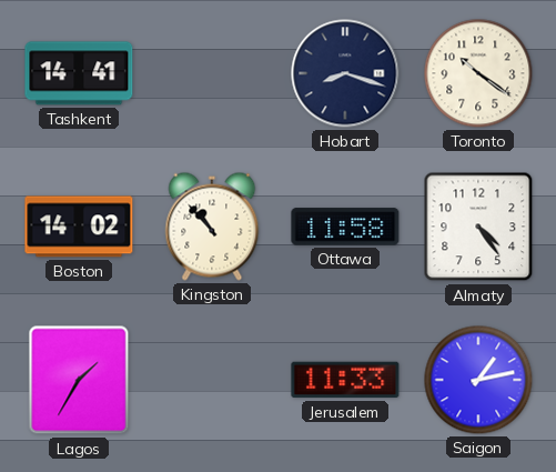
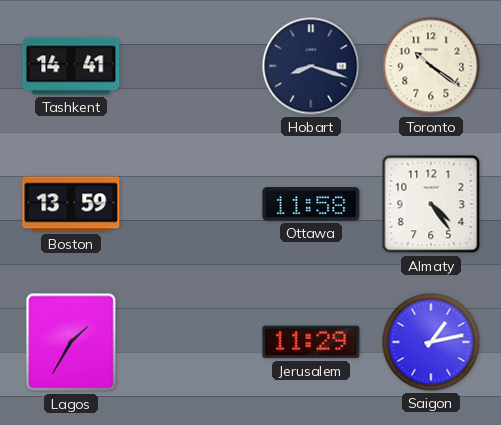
Boston: 14:02 -> 13:59
Kingston: 10:53 -> none
Jerusalem: 11:33 -> 11:29
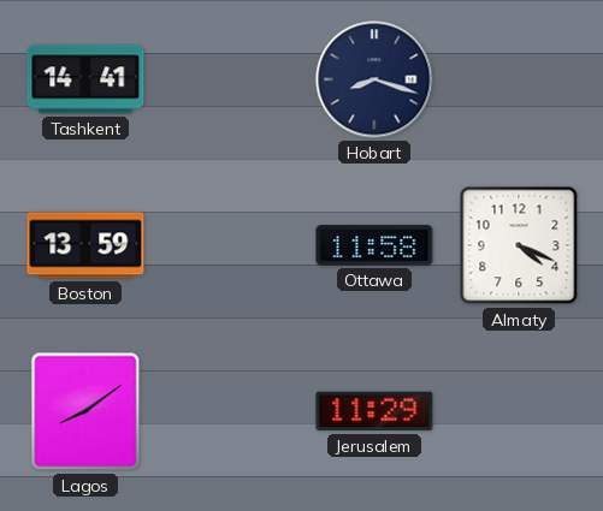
Toronto: 10:21 -> none
Almaty: 4:24 -> 4:19
Lagos: 1:35 -> 8:09
Saigon: 1:13 -> none
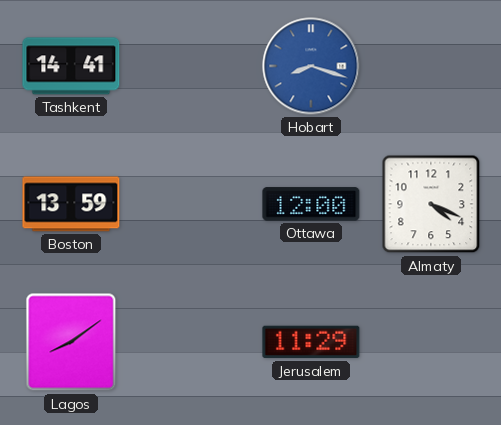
Hobart dial: navy -> blue
Ottawa: 11:58 -> 12:00
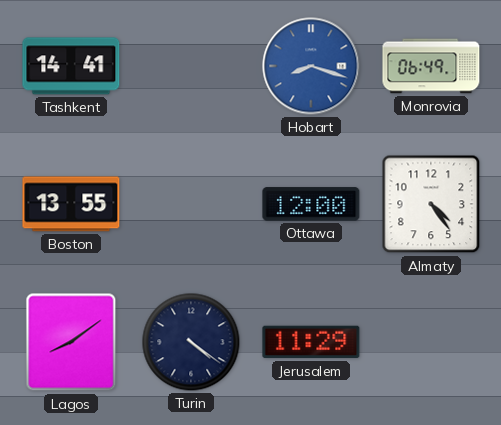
Monrovia: none -> 06:49
Boston: 13:59 -> 13:55
Almaty: 4:19 -> 4:24
Turin: none -> 4:21
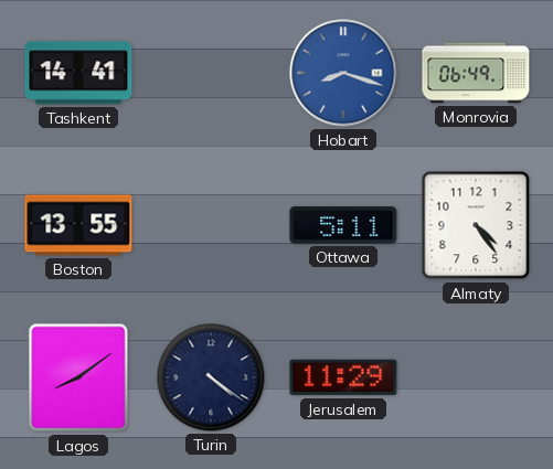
Ottawa: 12:00 -> 5:11
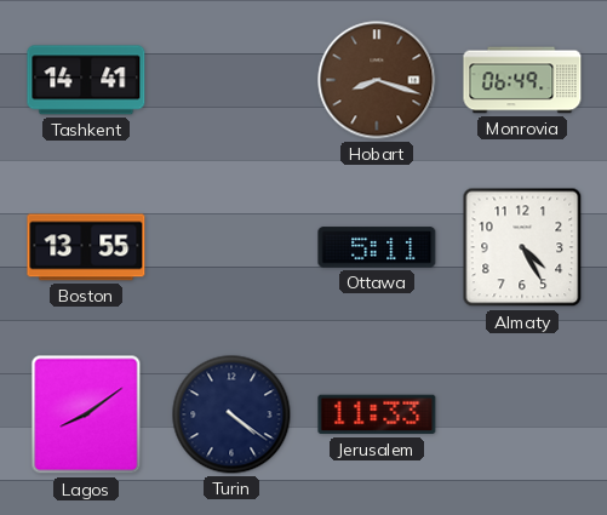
Hobart dial: blue -> brown
Almaty: 4:24 -> 4:25
Jerusalem: 11:29 -> 11:33
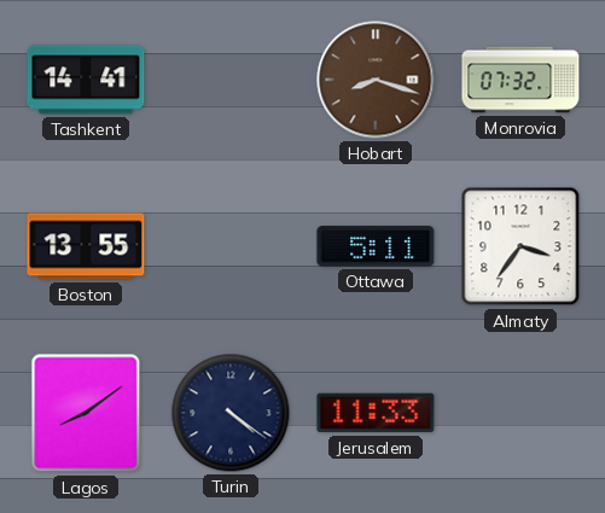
Monrovia: 06:49 -> 07:32
Almaty: 4:25 -> 3:36
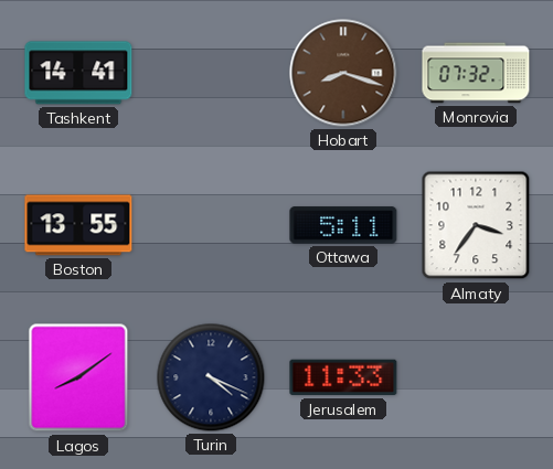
Turin: 4:21 -> 4:19
